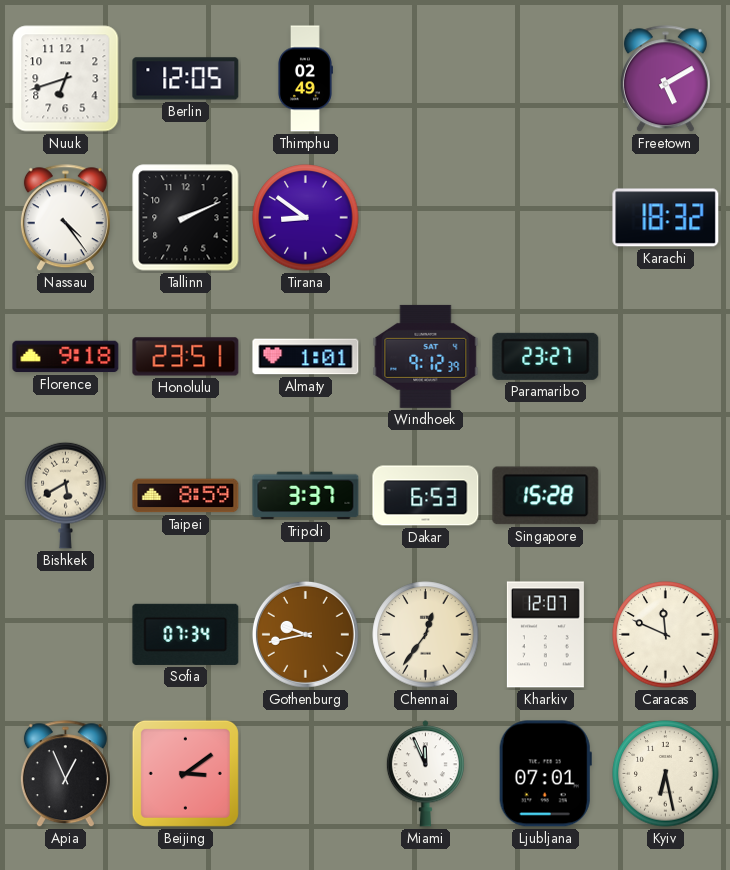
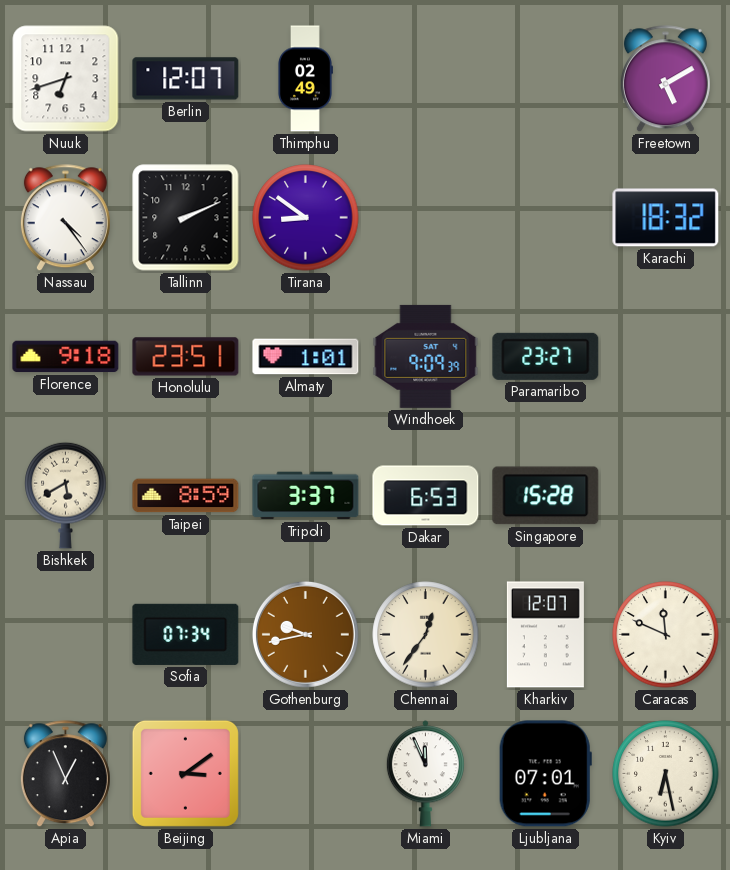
Berlin: 12:05 -> 12:07
Windhoek: 9:12 -> 9:09
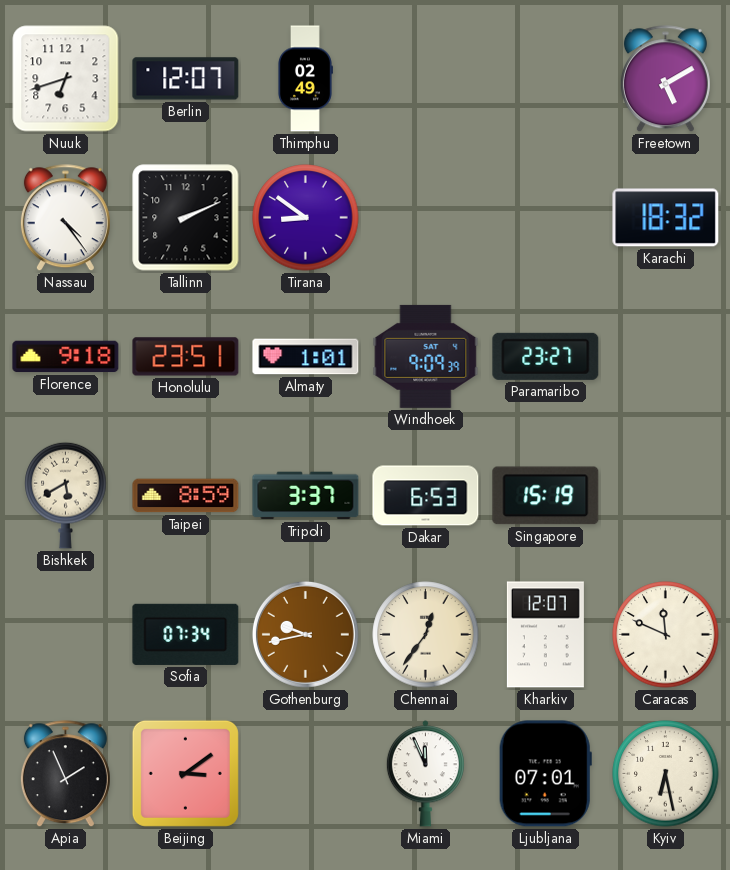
Singapore: 15:28 -> 15:19
Apia: 12:56 -> 1:56
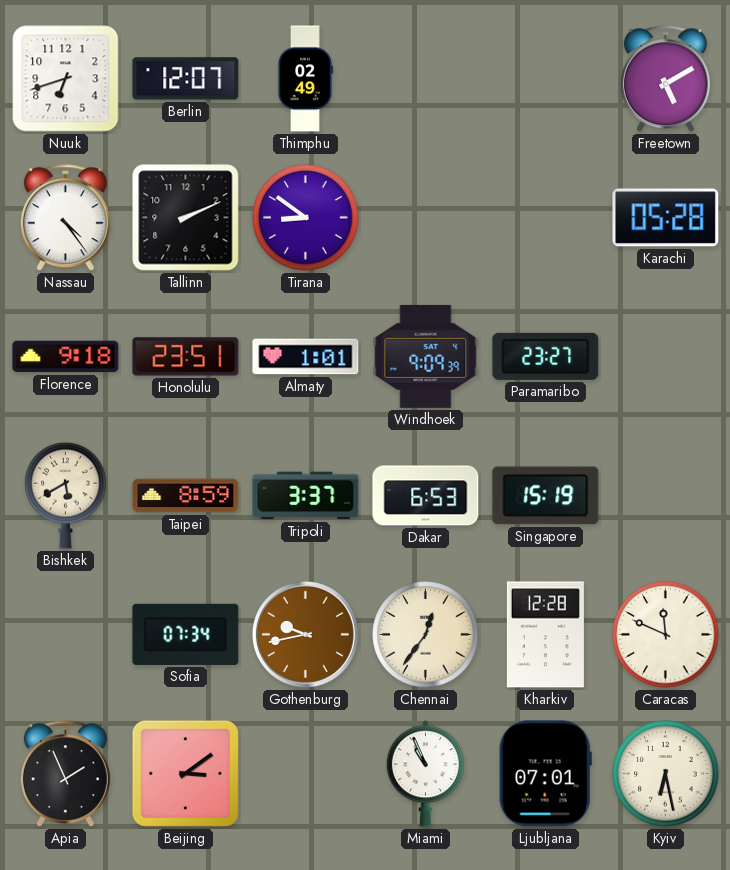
Karachi: 18:32 -> 05:28
Kharkiv: 12:07 -> 12:28
Miami: 11:56 -> 10:56
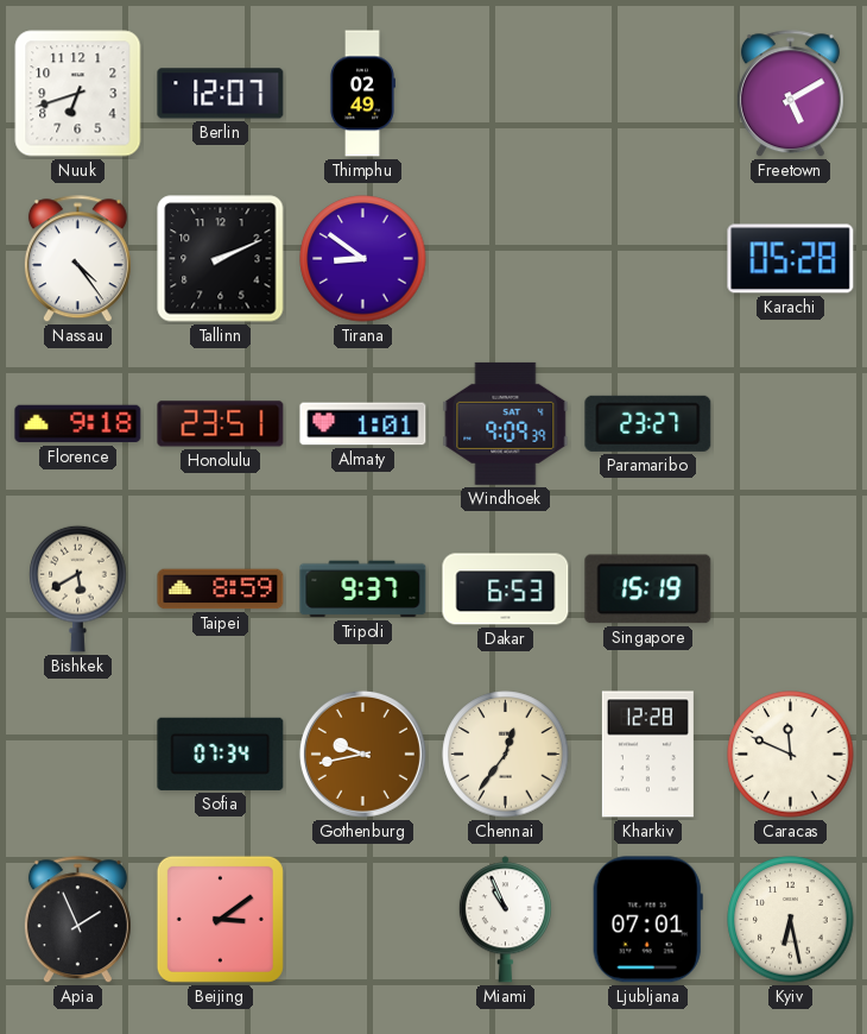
Tripoli: 3:37 -> 9:37
